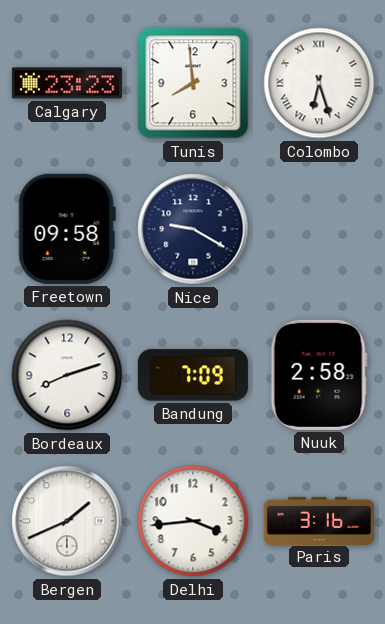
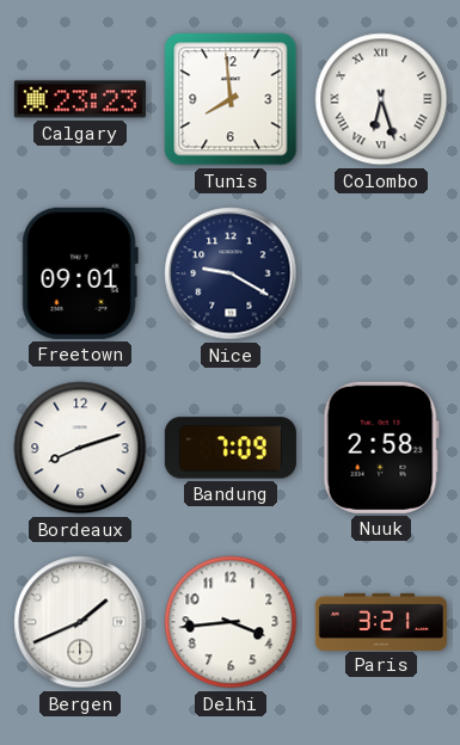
Freetown: 09:58 -> 09:01
Paris: 3:16 -> 3:21
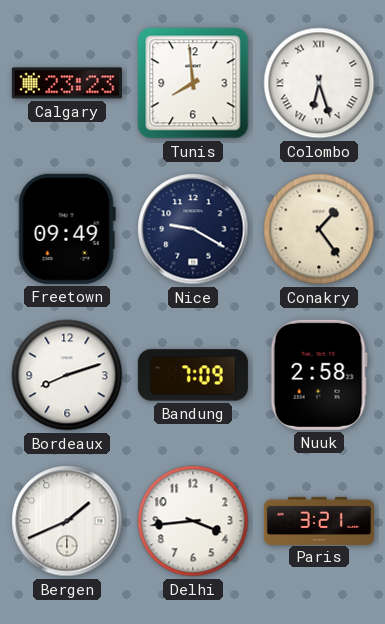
Freetown: 09:01 -> 09:49
Conakry: none -> 1:24
